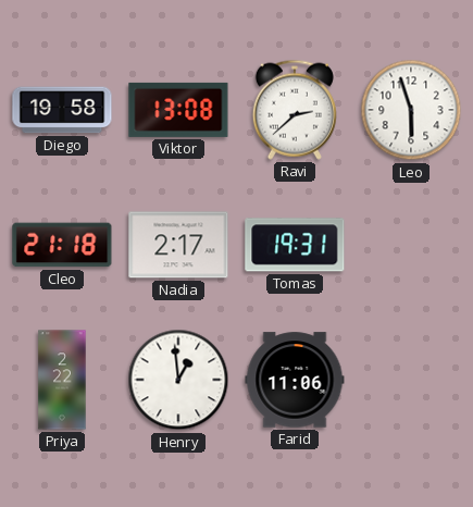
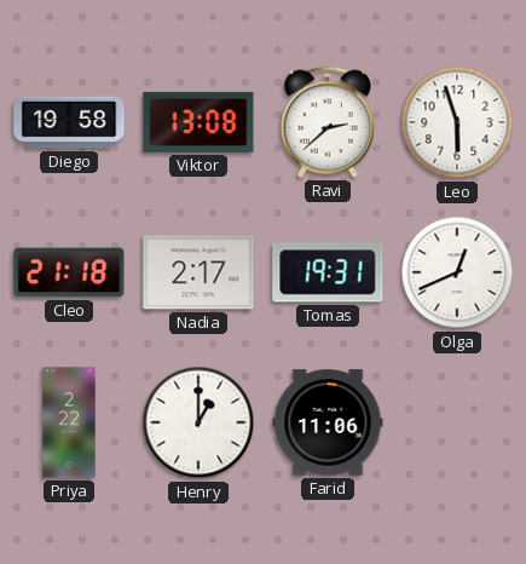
Olga: none -> 12:41
Henry: 12:59 -> 1:00
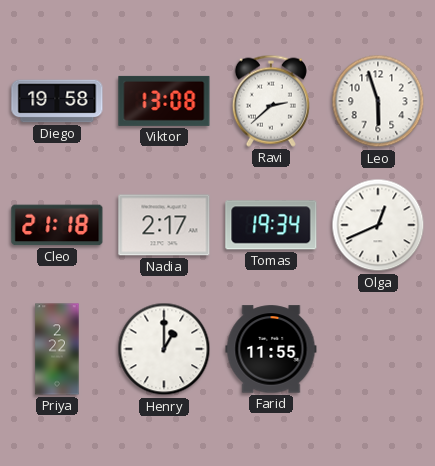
Tomas: 19:31 -> 19:34
Farid: 11:06 -> 11:55
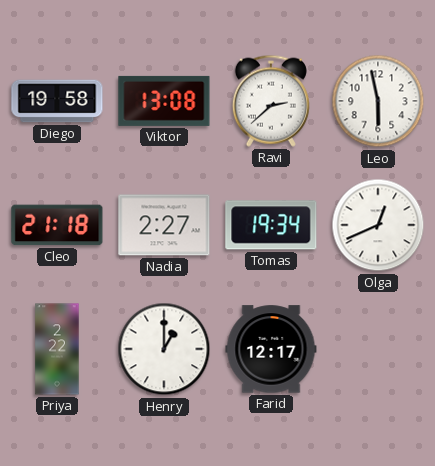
Leo: 5:57 -> 5:58
Nadia: 2:17 -> 2:27
Farid: 11:55 -> 12:17
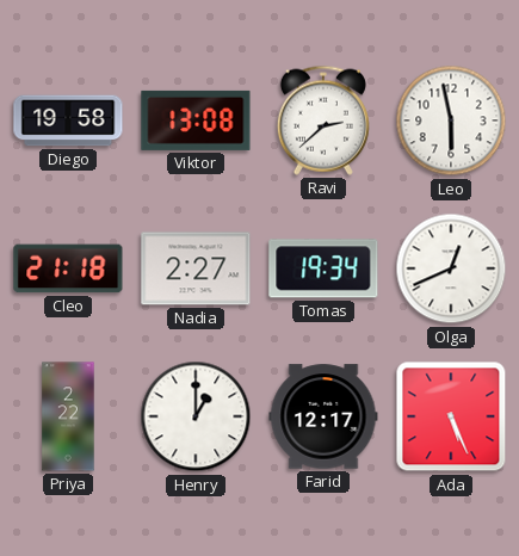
Ada: none -> 5:26
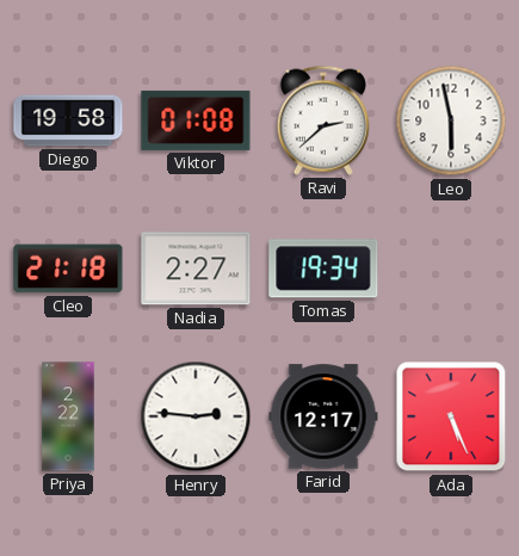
Viktor: 13:08 -> 01:08
Olga: 12:41 -> none
Henry: 1:00 -> 2:46
